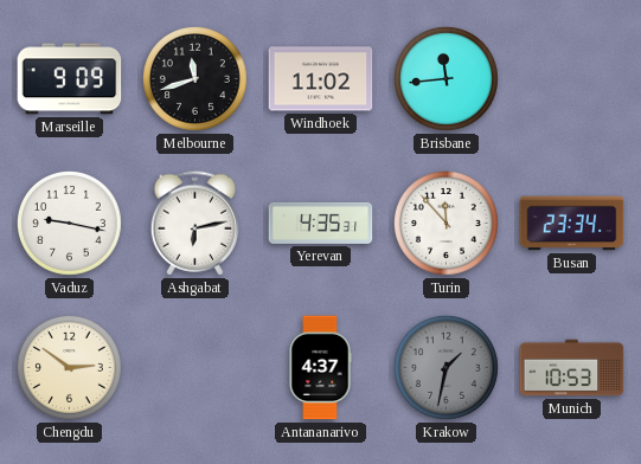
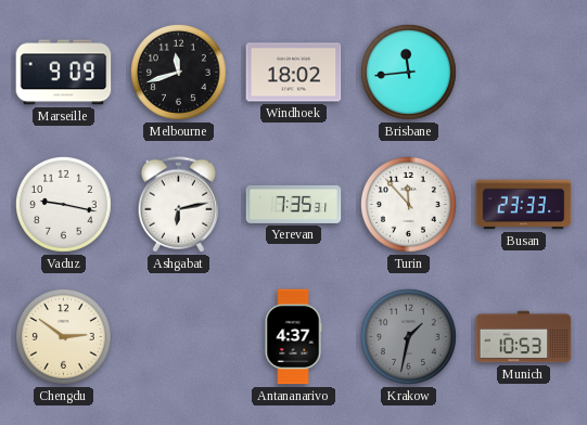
Windhoek: 11:02 -> 18:02
Yerevan: 4:35 -> 7:35
Busan: 23:34 -> 23:33
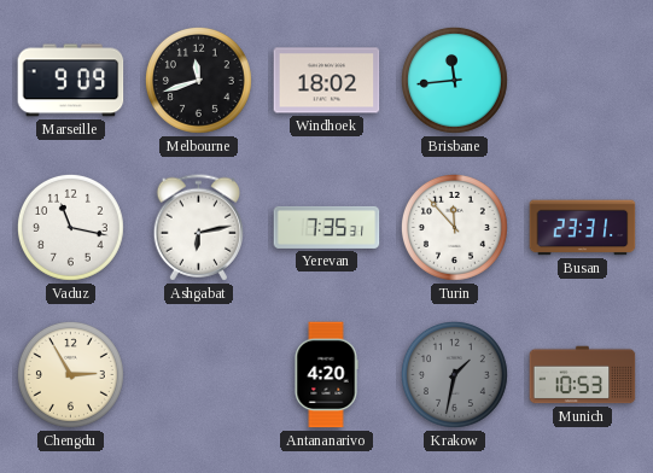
Vaduz: 9:17 -> 11:17
Busan: 23:33 -> 23:31
Chengdu: 2:51 -> 2:55
Antananarivo: 4:37 -> 4:20
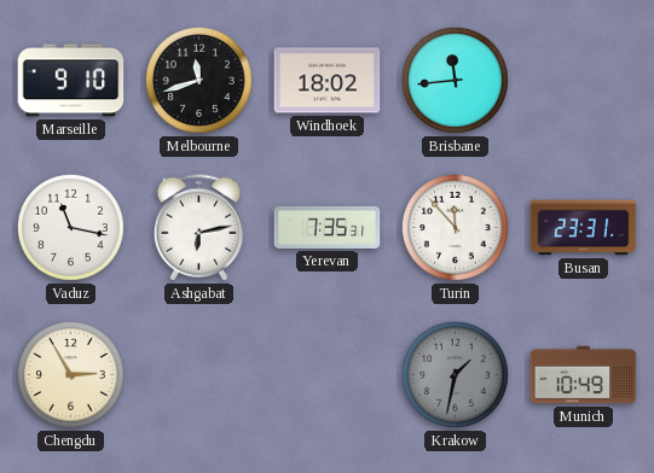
Marseille: 9:09 -> 9:10
Antananarivo: 4:20 -> none
Munich: 10:53 -> 10:49
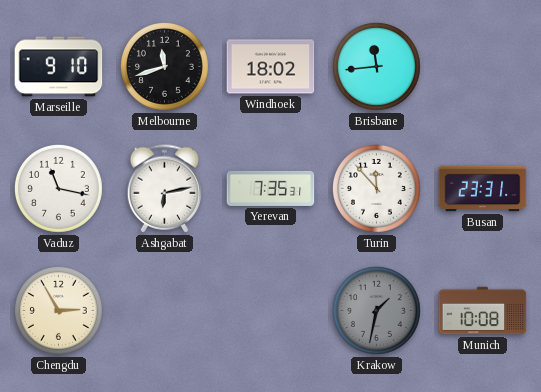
Munich: 10:49 -> 10:08
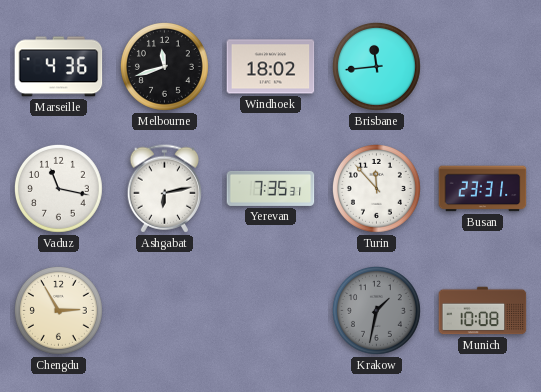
Marseille: 9:10 -> 4:36
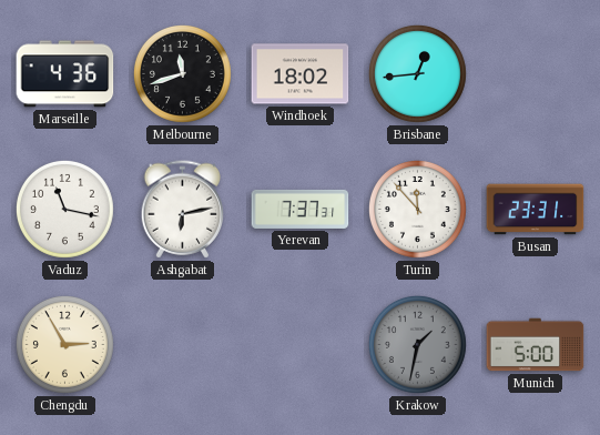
Brisbane: 11:44 -> 12:44
Yerevan: 7:35 -> 7:37
Munich: 10:08 -> 5:00
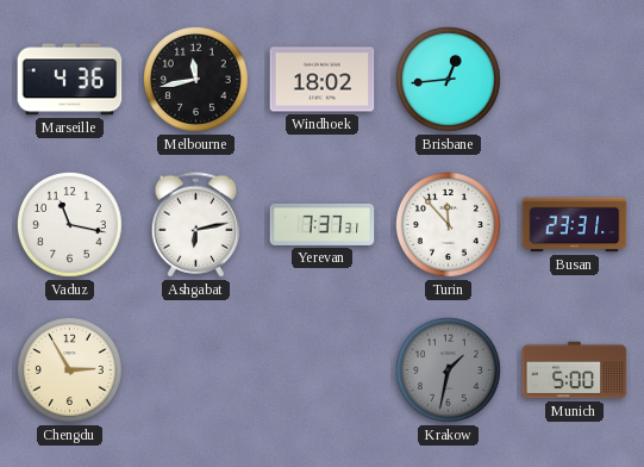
Melbourne: 11:42 -> 11:43
